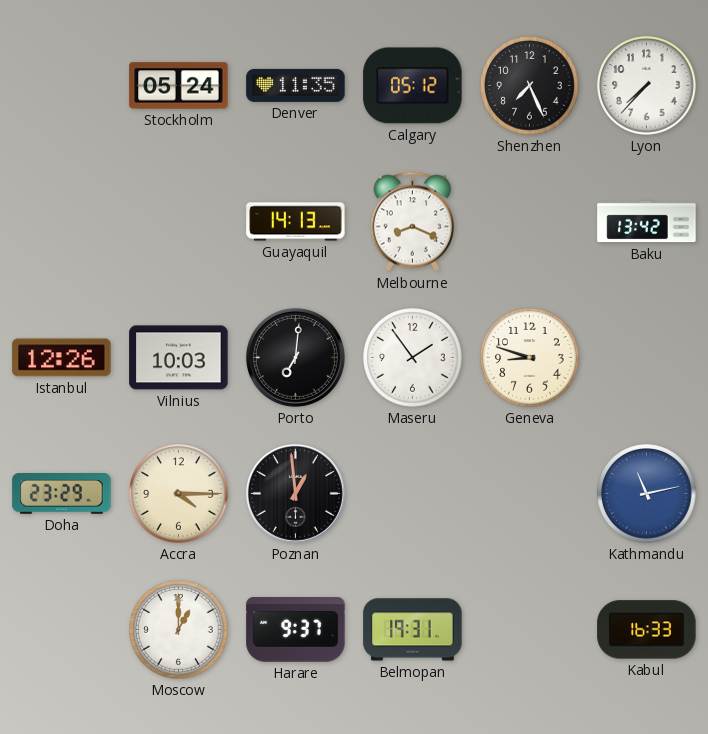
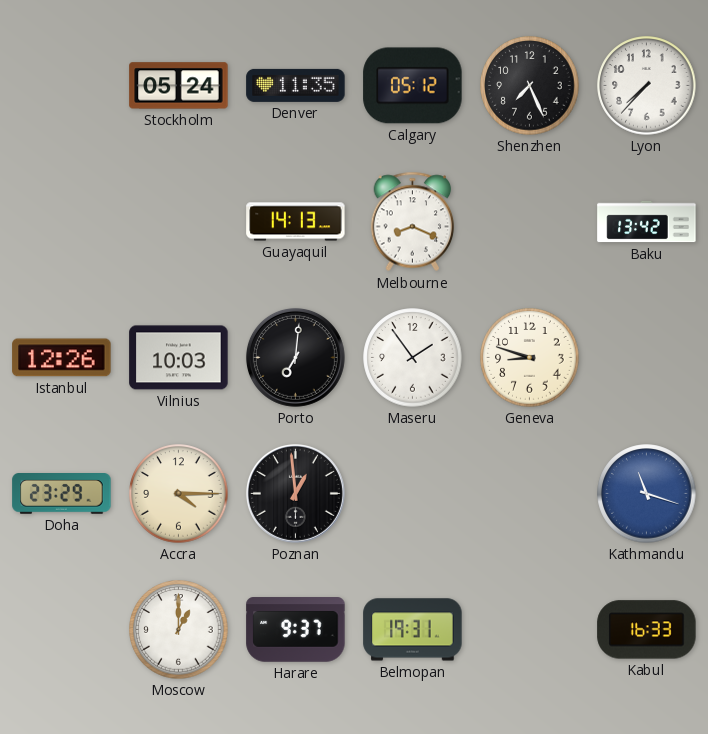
Kathmandu: 11:13 -> 11:18
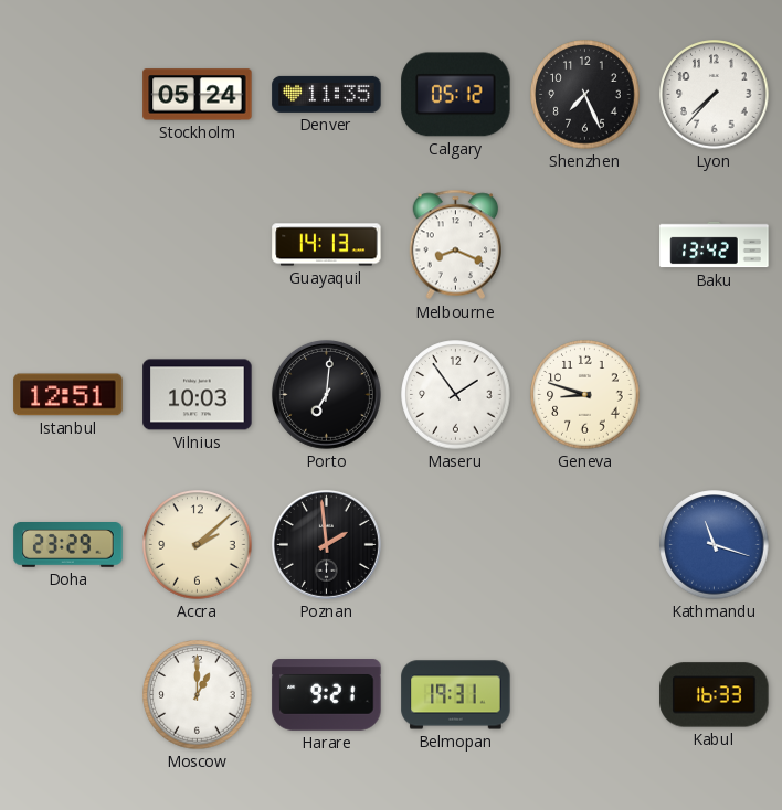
Istanbul: 12:26 -> 12:51
Accra: 4:15 -> 2:08
Poznan: 12:59 -> 1:59
Harare: 9:37 -> 9:21
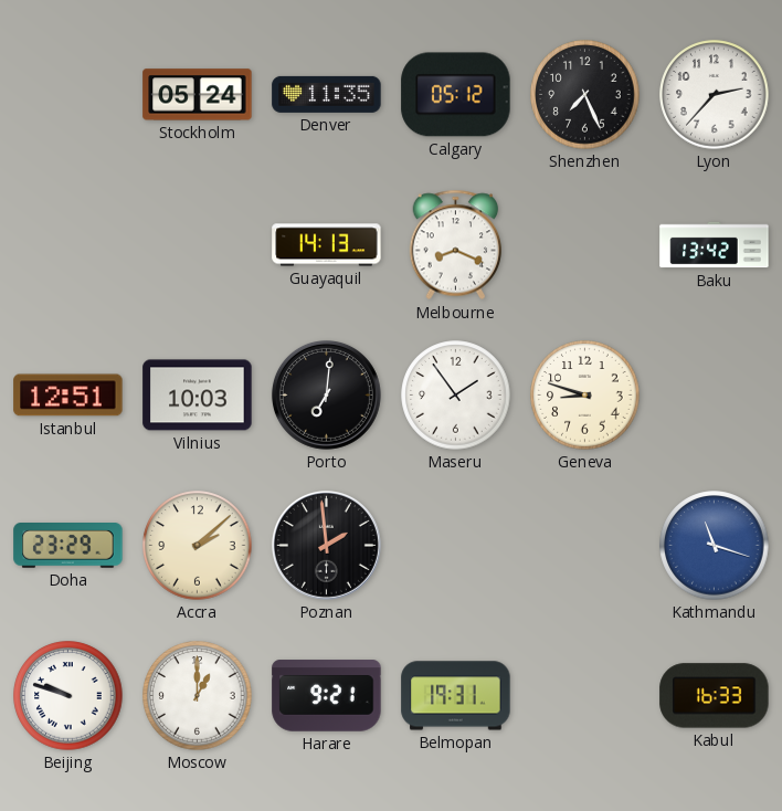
Lyon: 7:37 -> 2:37
Beijing: none -> 9:48
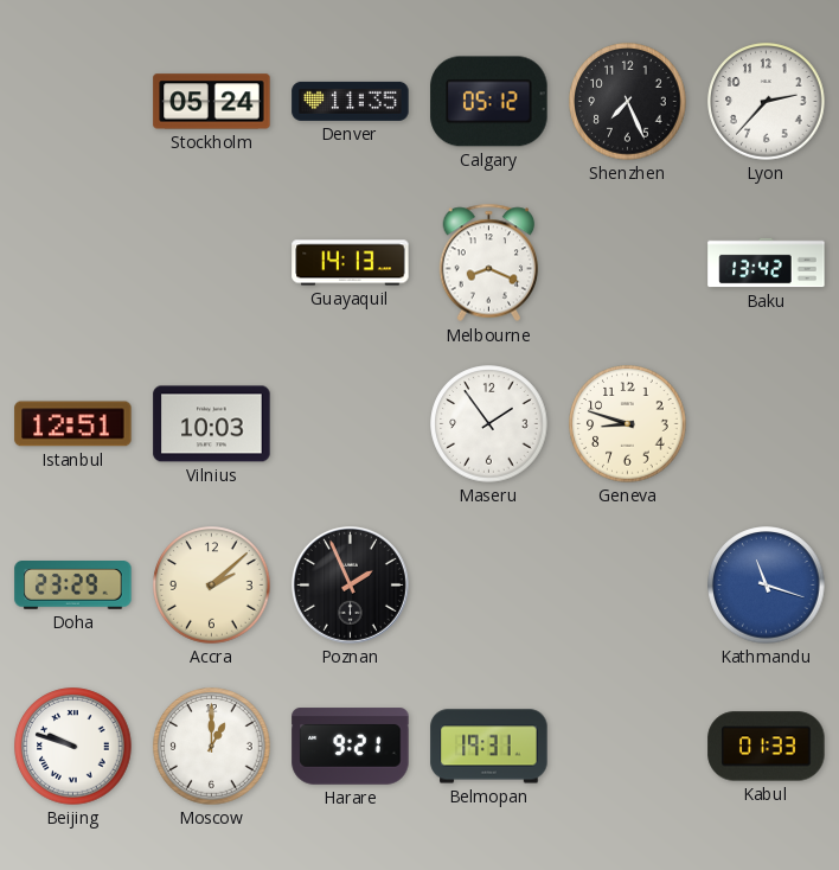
Porto: 7:01 -> none
Poznan: 1:59 -> 1:56
Kabul: 16:33 -> 01:33
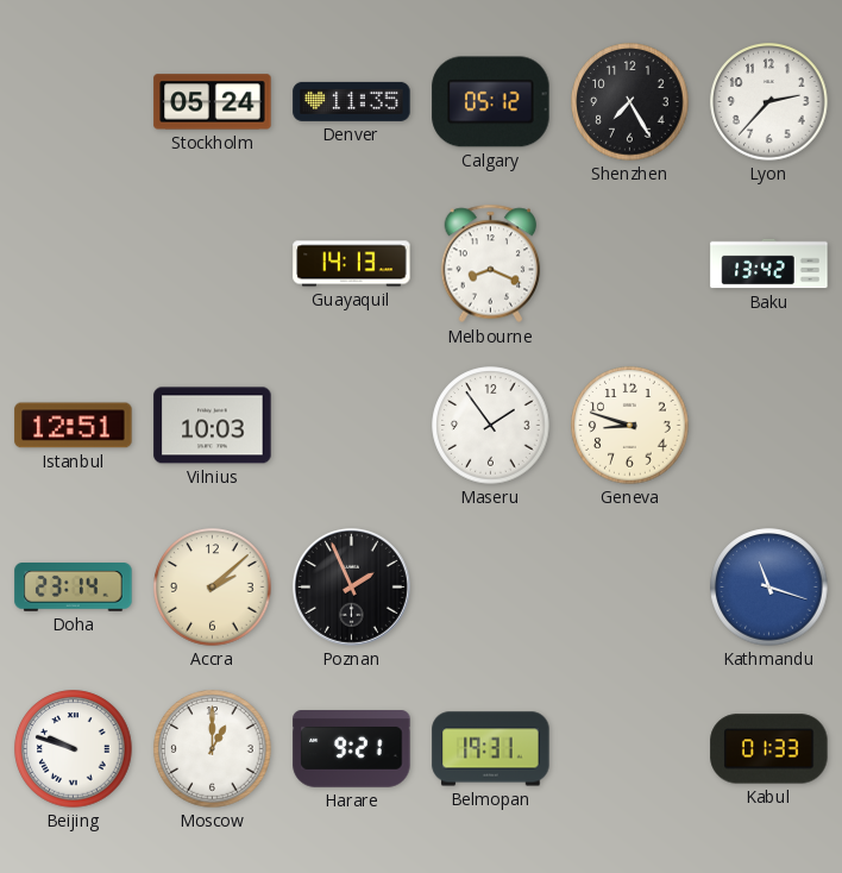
Shenzhen: 7:26 -> 7:25
Doha: 23:29 -> 23:14
